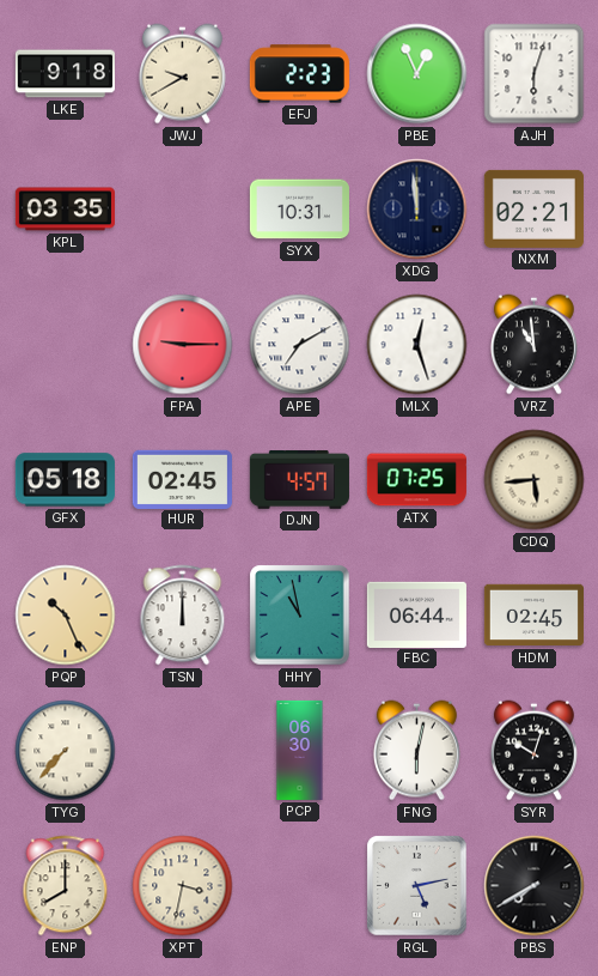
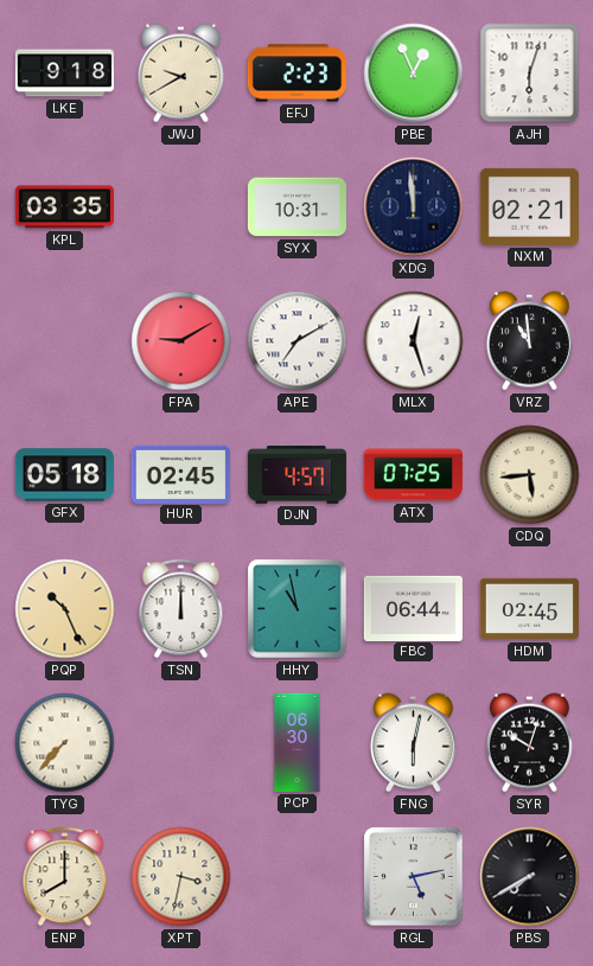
FPA: 9:15 -> 9:10
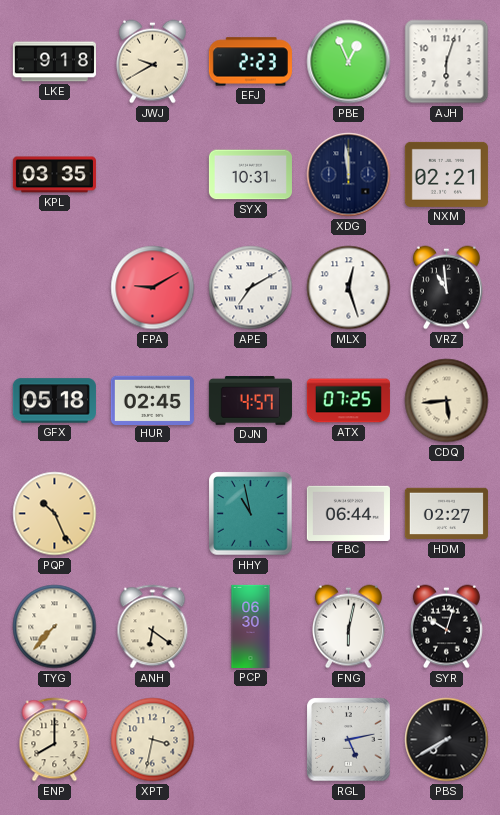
TSN: 12:00 -> none
HDM: 02:45 -> 02:27
ANH: none -> 6:21
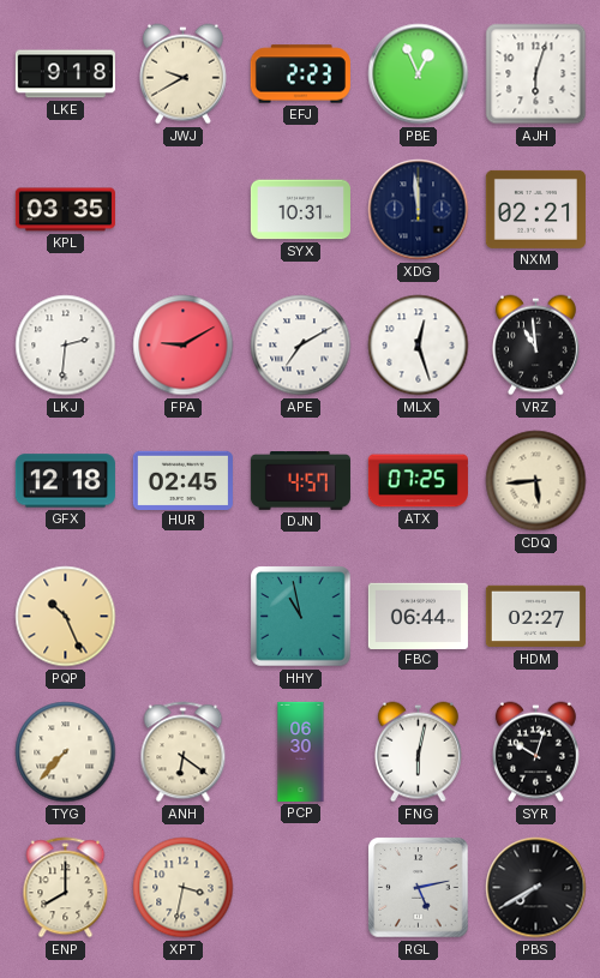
LKJ: none -> 2:31
GFX: 05:18 -> 12:18
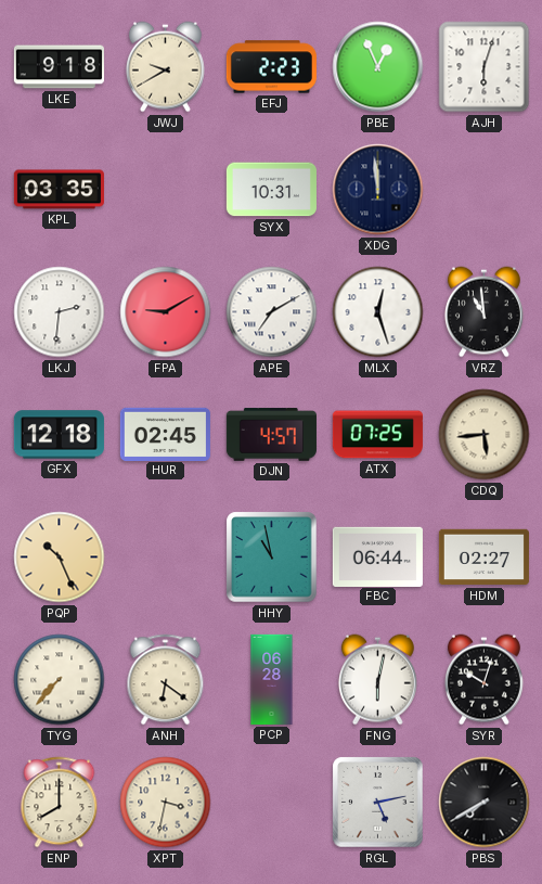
NXM: 02:21 -> none
PCP: 06:30 -> 06:28
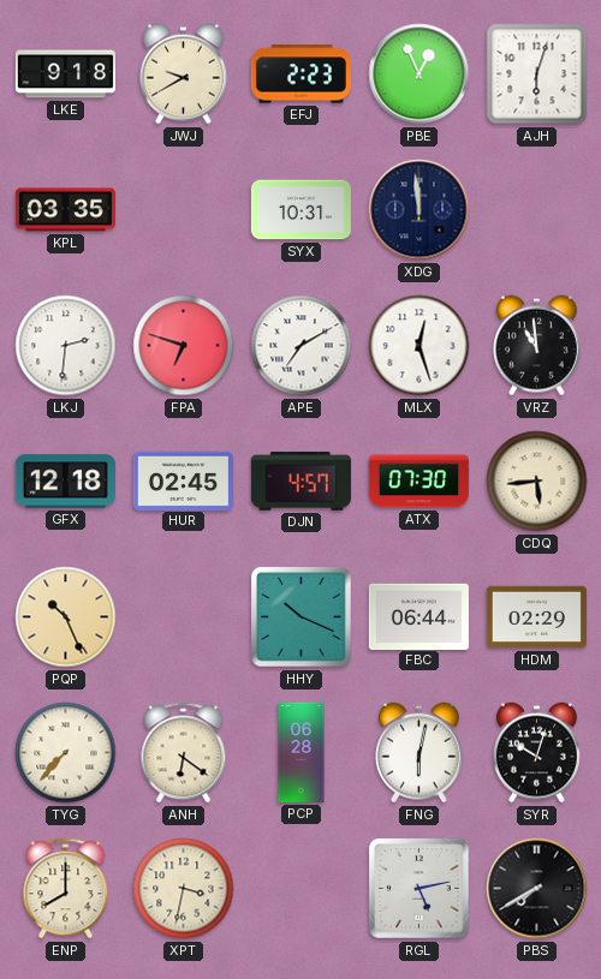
FPA: 9:10 -> 6:48
ATX: 07:25 -> 07:30
HHY: 10:58 -> 10:19
HDM: 02:27 -> 02:29
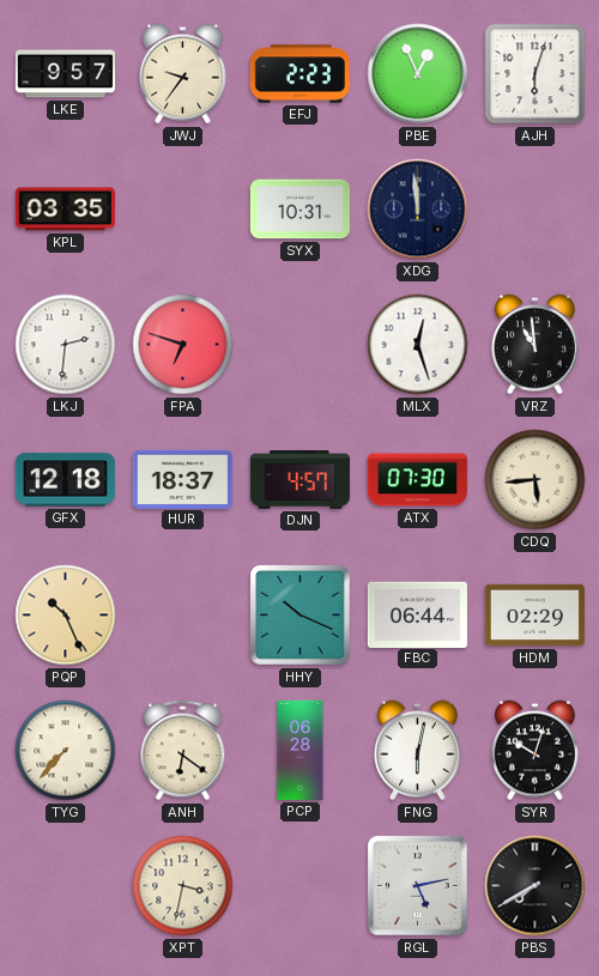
LKE: 9:18 -> 9:57
JWJ: 9:40 -> 9:36
APE: 7:10 -> none
HUR: 02:45 -> 18:37
ENP: 8:00 -> none
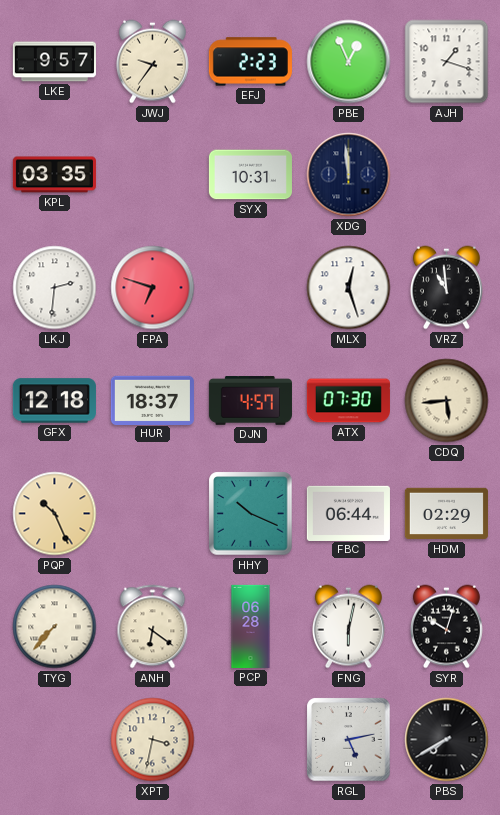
AJH: 6:03 -> 1:18
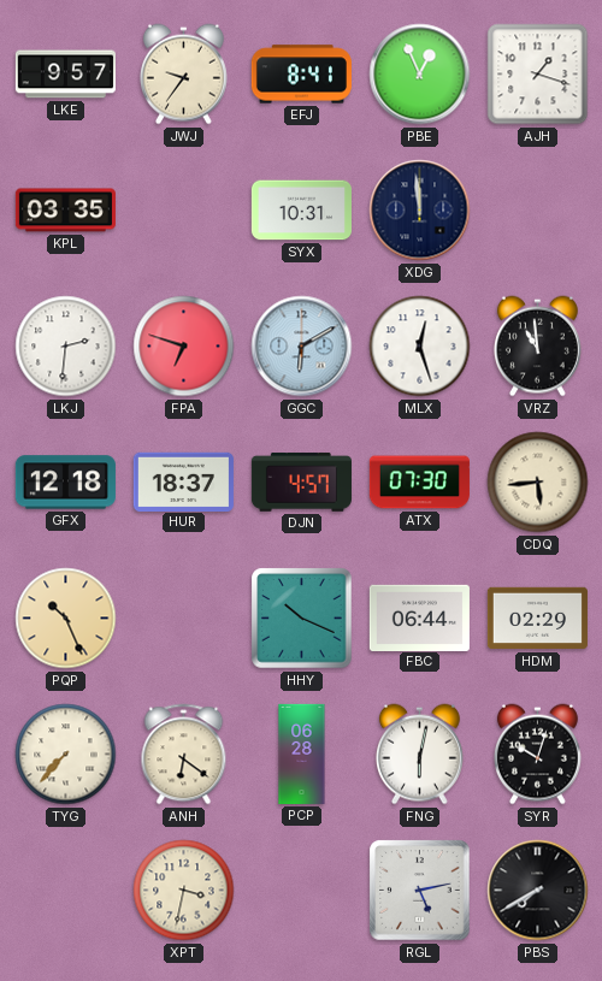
EFJ: 2:23 -> 8:41
GGC: none -> 6:10
